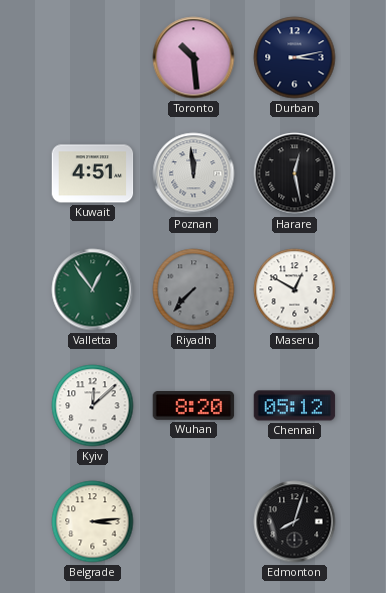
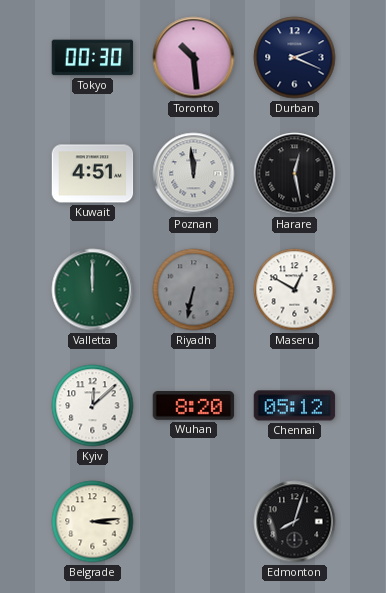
Tokyo: none -> 00:30
Durban: 3:13 -> 2:19
Valletta: 12:54 -> 12:00
Riyadh: 7:37 -> 6:32
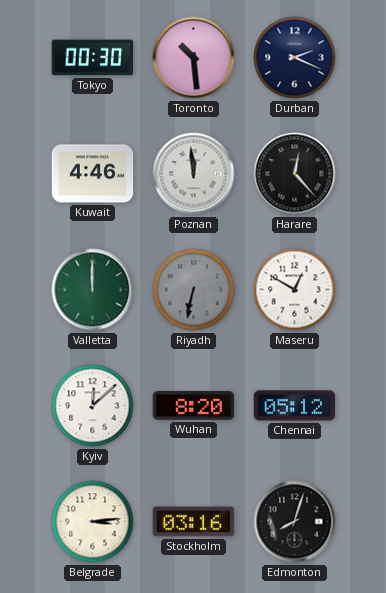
Kuwait: 4:51 -> 4:46
Harare: 12:28 -> 12:23
Stockholm: none -> 03:16
